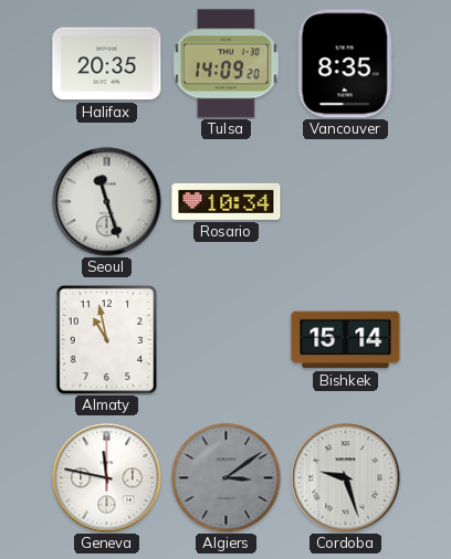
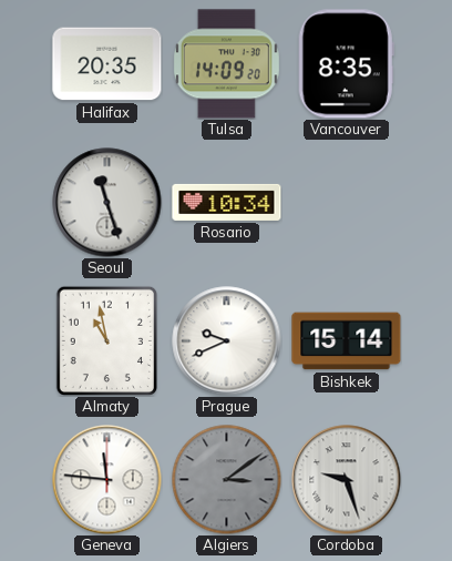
Prague: none -> 9:41
Geneva: 11:47 -> 11:46
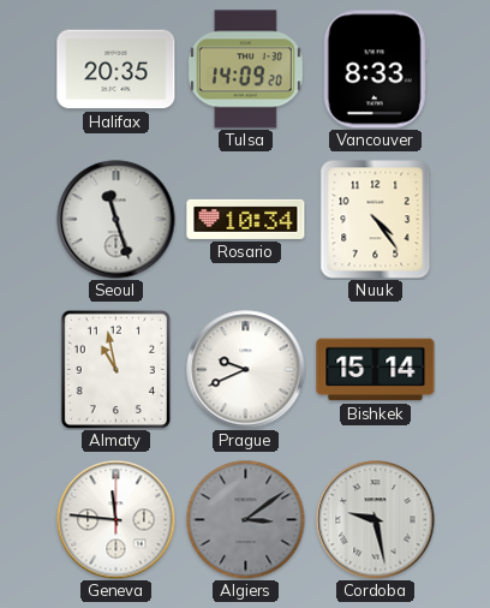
Vancouver: 8:35 -> 8:33
Nuuk: none -> 4:24
Cordoba: 9:27 -> 9:28
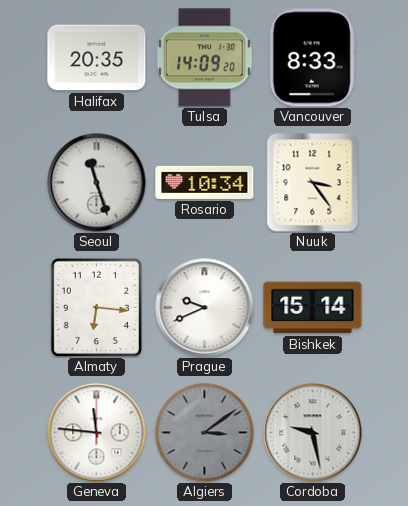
Nuuk: 4:24 -> 3:24
Almaty: 10:58 -> 6:16
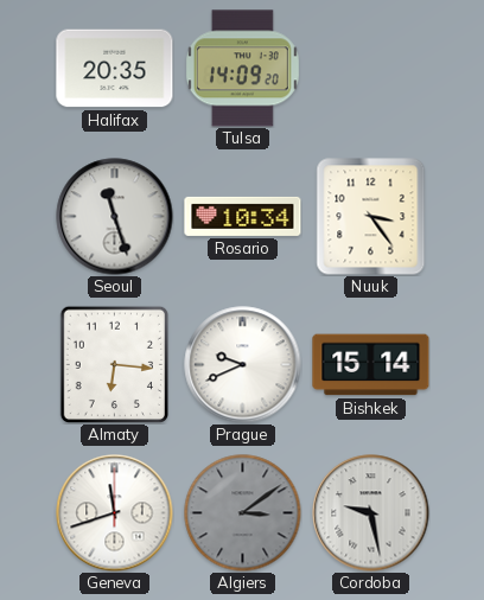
Vancouver: 8:33 -> none
Geneva: 11:46 -> 11:42
